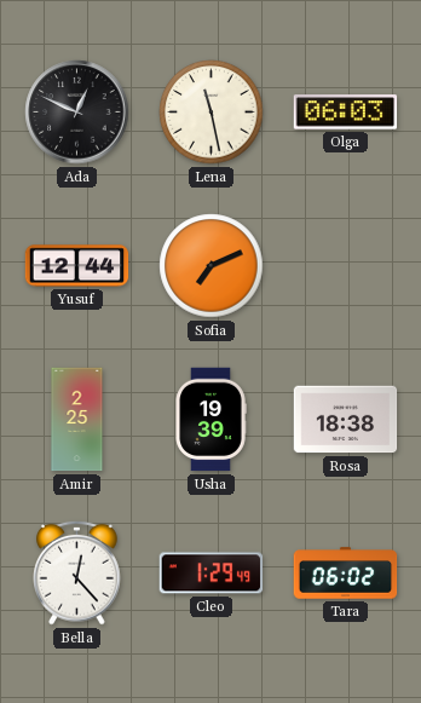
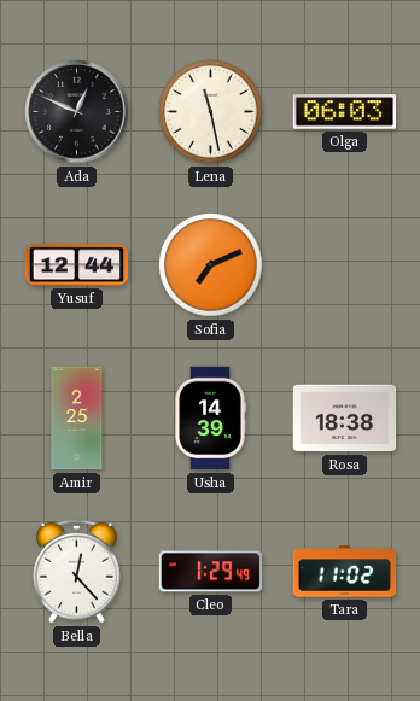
Usha: 19:39 -> 14:39
Tara: 06:02 -> 11:02
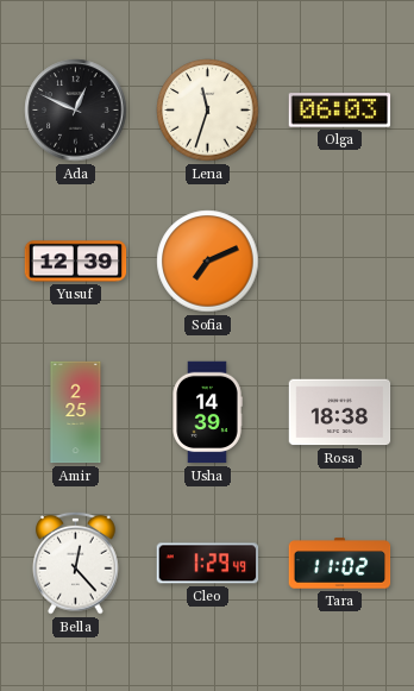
Lena: 11:28 -> 11:33
Yusuf: 12:44 -> 12:39
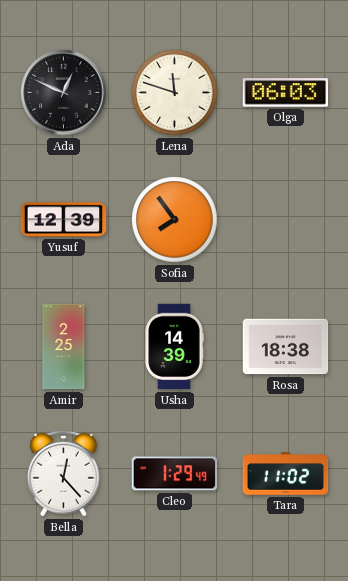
Lena: 11:33 -> 11:48
Sofia: 7:11 -> 7:54
